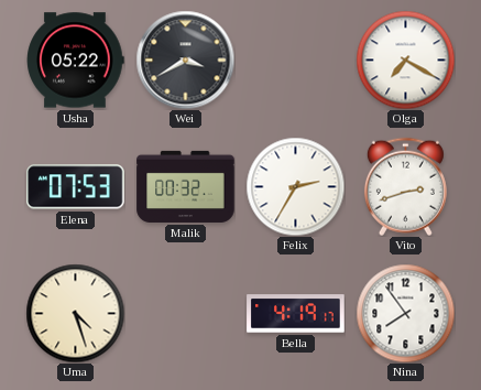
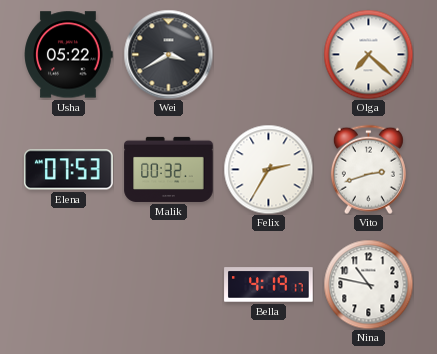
Olga: 7:20 -> 7:22
Uma: 4:27 -> none
Nina: 7:54 -> 10:47
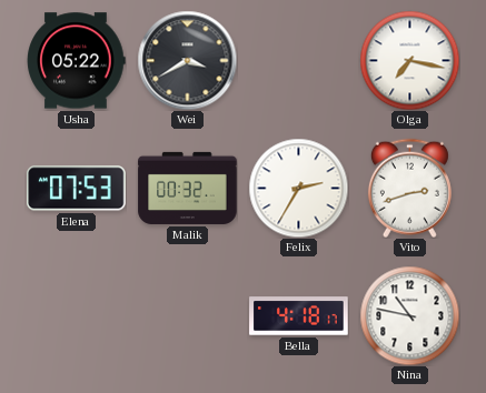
Olga: 7:22 -> 7:17
Bella: 4:19 -> 4:18
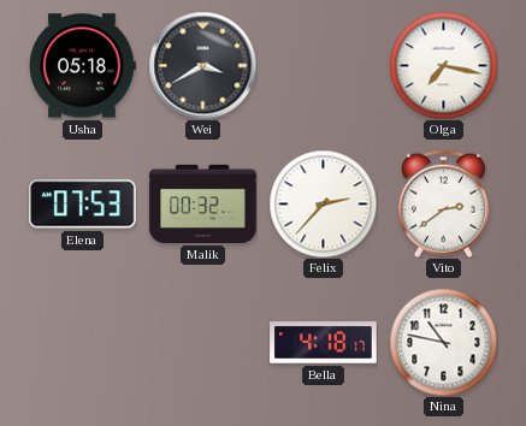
Usha: 05:22 -> 05:18
Felix: 2:35 -> 2:37
Vito: 2:42 -> 2:39
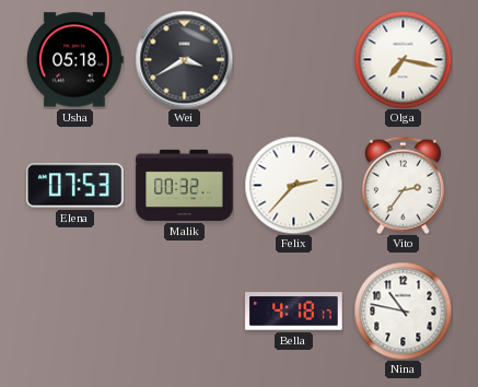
Vito: 2:39 -> 2:36
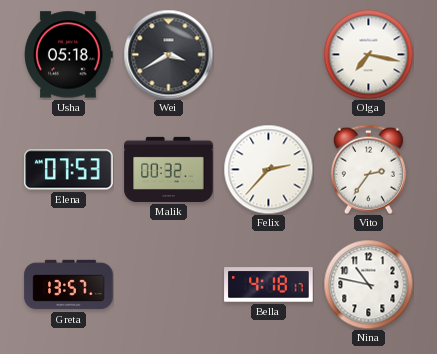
Greta: none -> 13:57
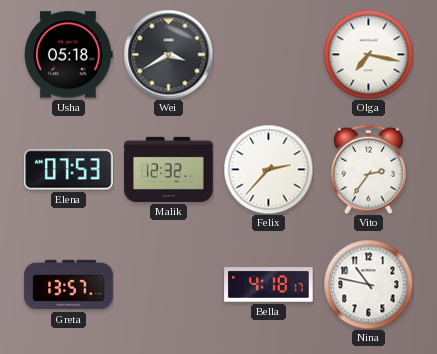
Malik: 00:32 -> 12:32
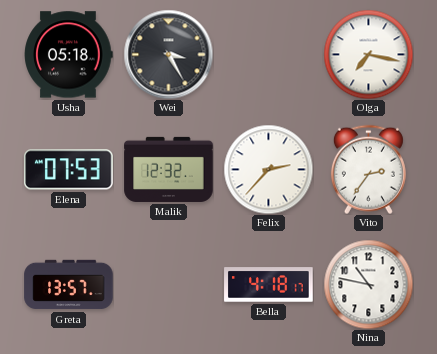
Wei: 3:40 -> 3:25
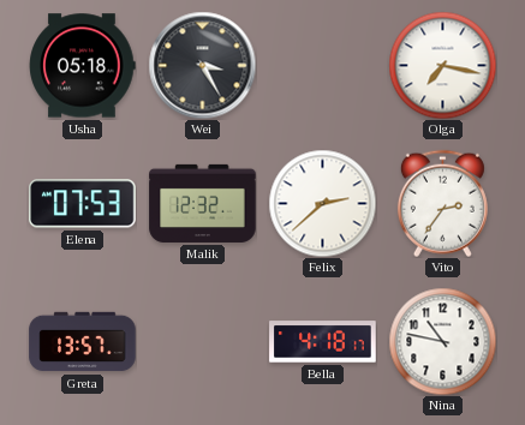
Felix: 2:37 -> 2:38
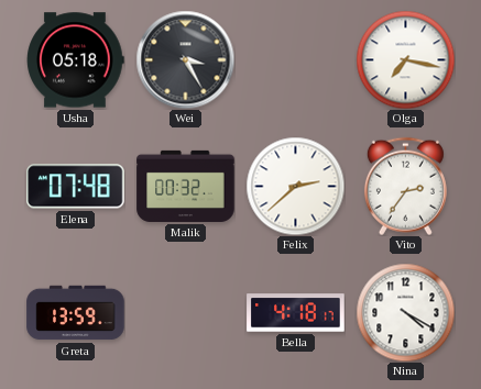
Elena: 07:53 -> 07:48
Malik: 12:32 -> 00:32
Greta: 13:57 -> 13:59
Nina: 10:47 -> 4:20
